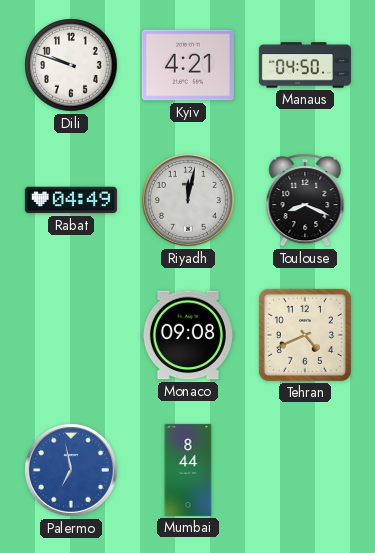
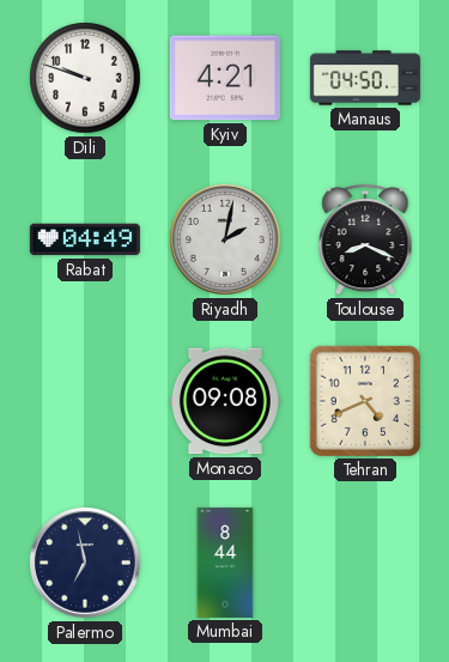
Riyadh: 12:02 -> 2:02
Palermo dial: blue -> navy
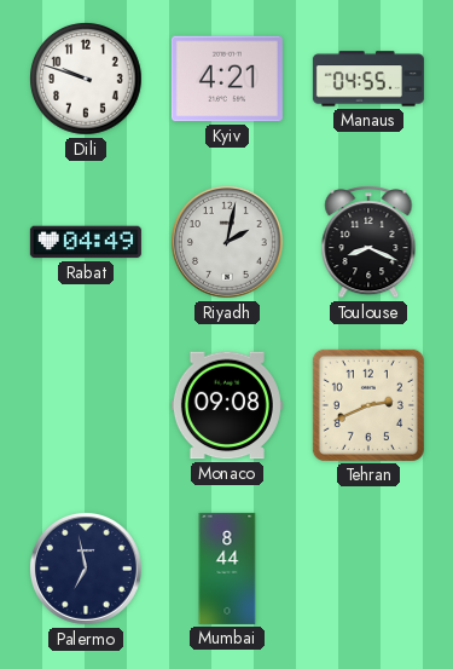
Manaus: 04:50 -> 04:55
Tehran: 4:41 -> 2:41
